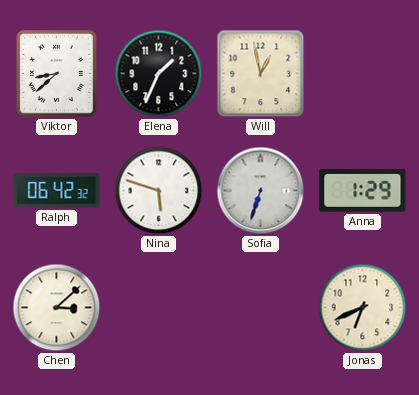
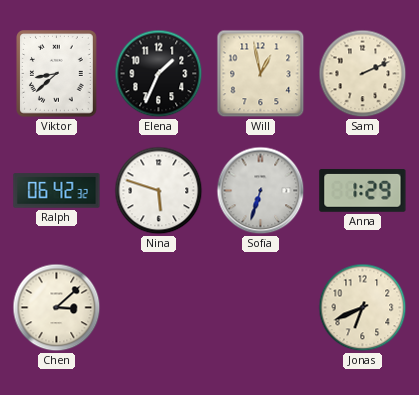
Sam: none -> 2:11
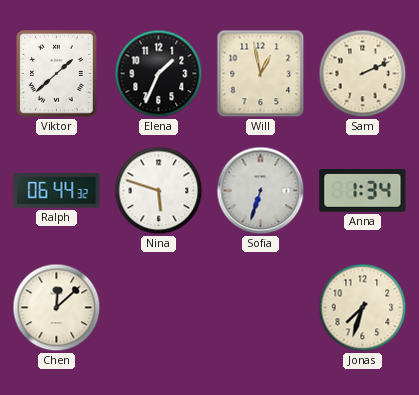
Viktor: 8:38 -> 1:38
Ralph: 06:42 -> 06:44
Anna: 1:29 -> 1:34
Chen: 3:08 -> 12:08
Jonas: 6:41 -> 7:33
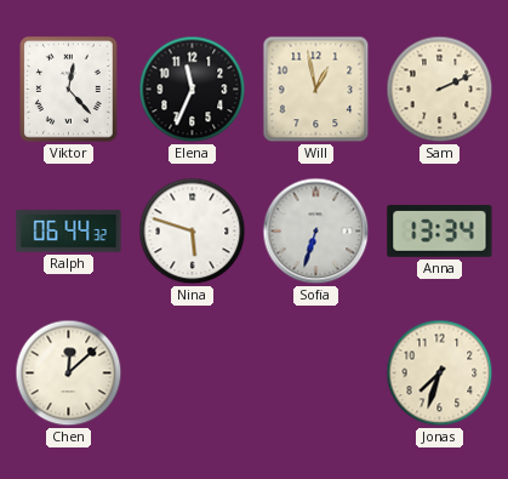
Viktor: 1:38 -> 12:23
Elena: 1:34 -> 11:34
Anna: 1:34 -> 13:34
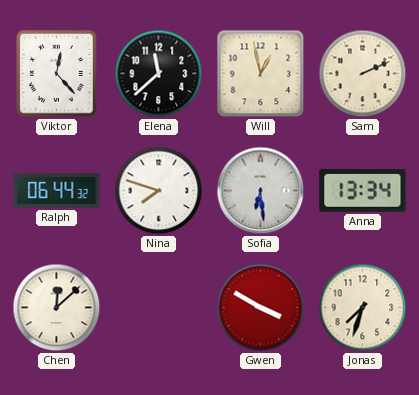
Elena: 11:34 -> 11:38
Nina: 5:48 -> 7:48
Sofia: 6:33 -> 6:29
Gwen: none -> 3:50
